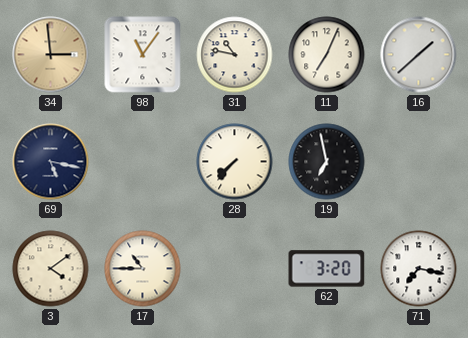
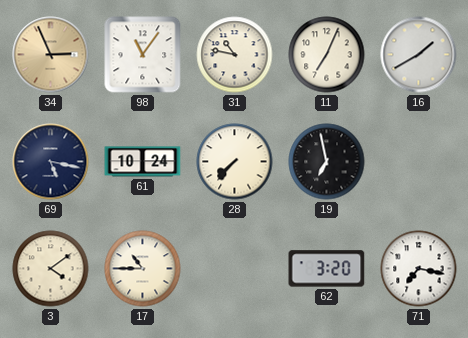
34: 2:59 -> 2:56
16: 1:38 -> 1:40
61: none -> 10:24
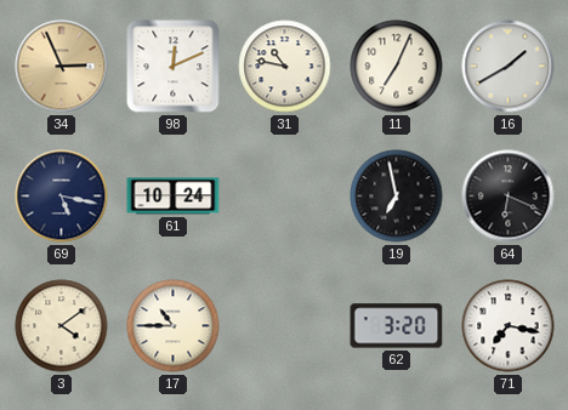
98: 11:06 -> 12:11
28: 7:37 -> none
64: none -> 6:19
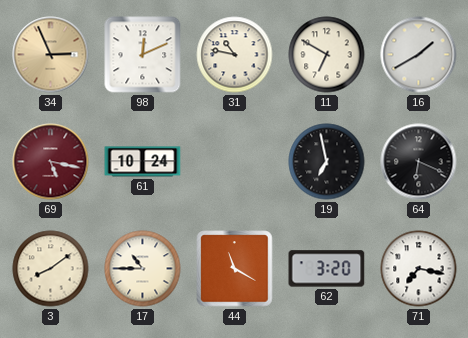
11: 7:04 -> 6:50
69 dial: navy -> burgundy
3: 4:09 -> 8:09
44: none -> 11:20
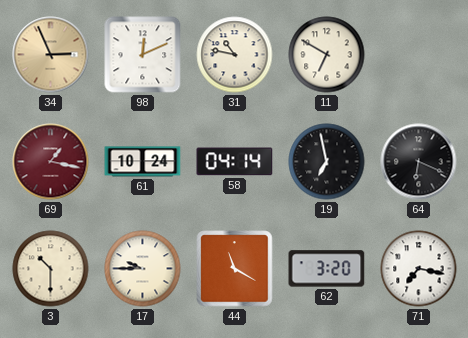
16: 1:40 -> none
69: 5:17 -> 1:17
58: none -> 04:14
3: 8:09 -> 10:30
17: 10:45 -> 9:45
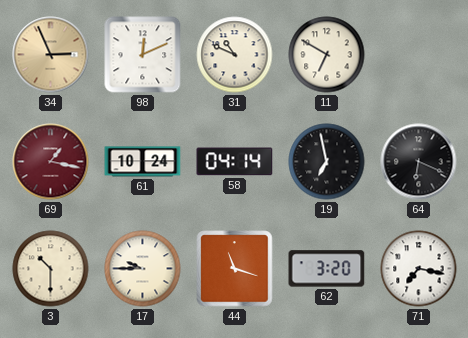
31: 10:47 -> 10:49
44: 11:20 -> 11:18
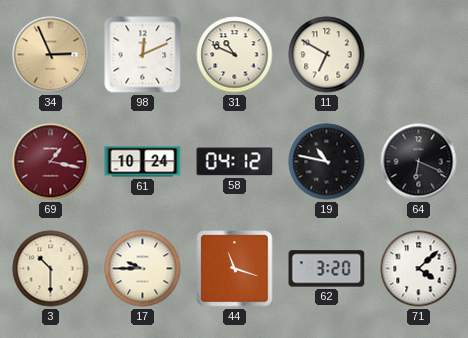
58: 04:14 -> 04:12
19: 6:58 -> 10:47
71: 7:17 -> 4:08
